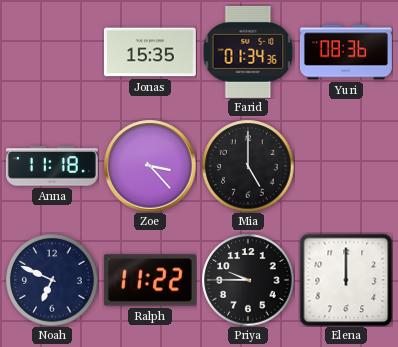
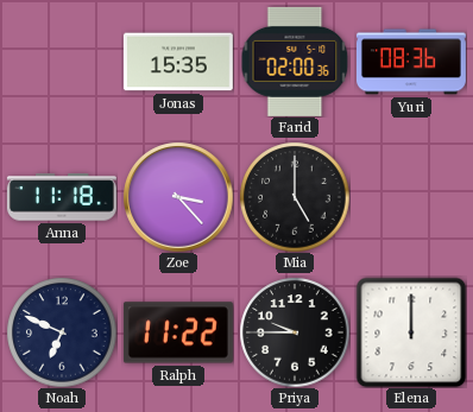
Farid: 01:34 -> 02:00
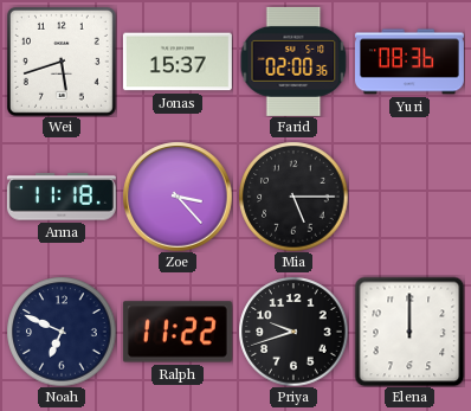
Wei: none -> 5:42
Jonas: 15:35 -> 15:37
Mia: 5:00 -> 5:15
Priya: 9:45 -> 9:42
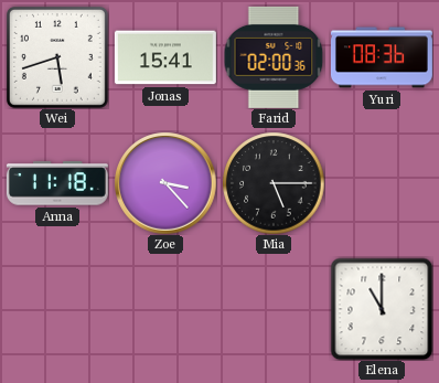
Jonas: 15:37 -> 15:41
Noah: 6:49 -> none
Ralph: 11:22 -> none
Priya: 9:42 -> none
Elena: 12:00 -> 11:00
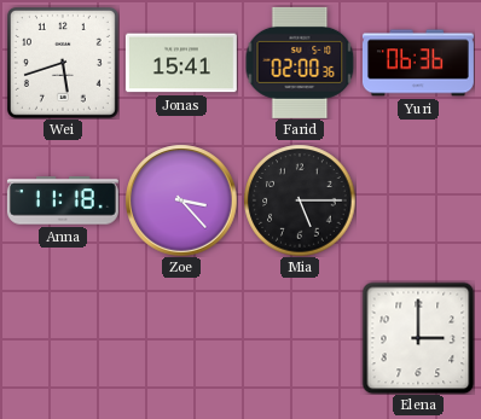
Yuri: 08:36 -> 06:36
Elena: 11:00 -> 3:00
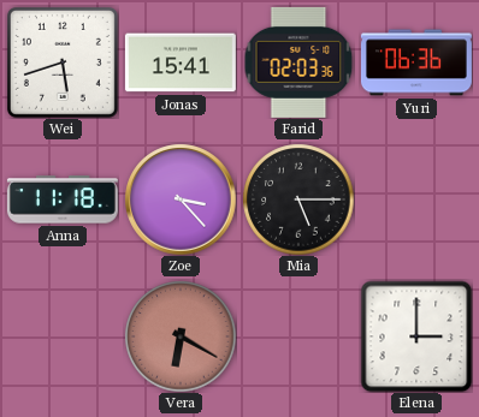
Farid: 02:00 -> 02:03
Vera: none -> 6:20
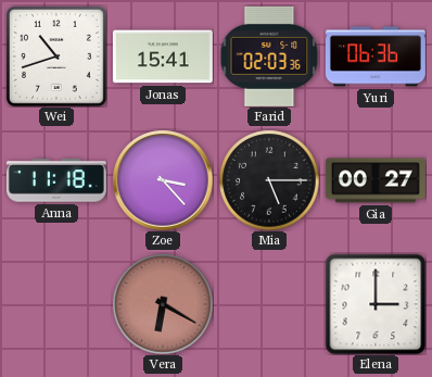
Wei: 5:42 -> 10:42
Gia: none -> 00:27
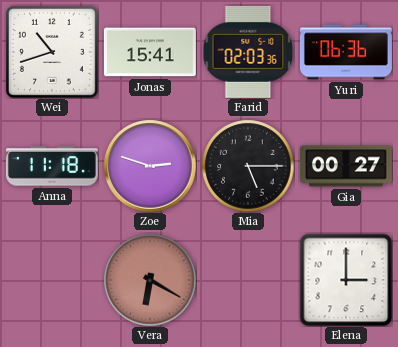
Zoe: 3:23 -> 2:48
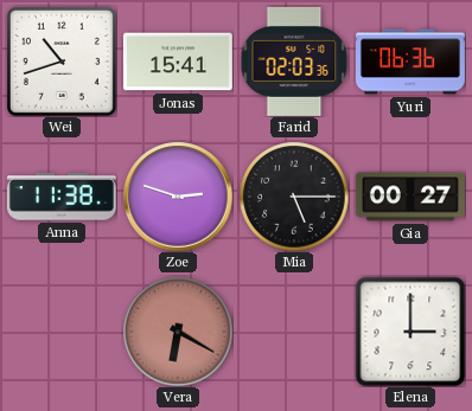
Anna: 11:18 -> 11:38
